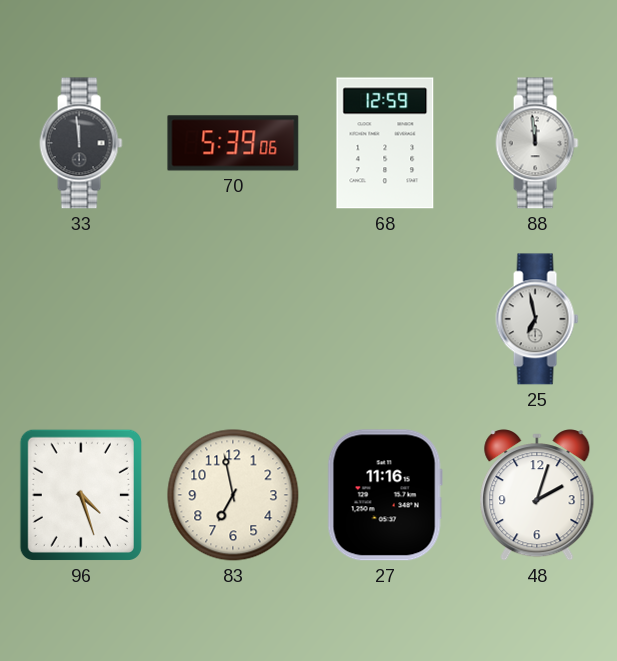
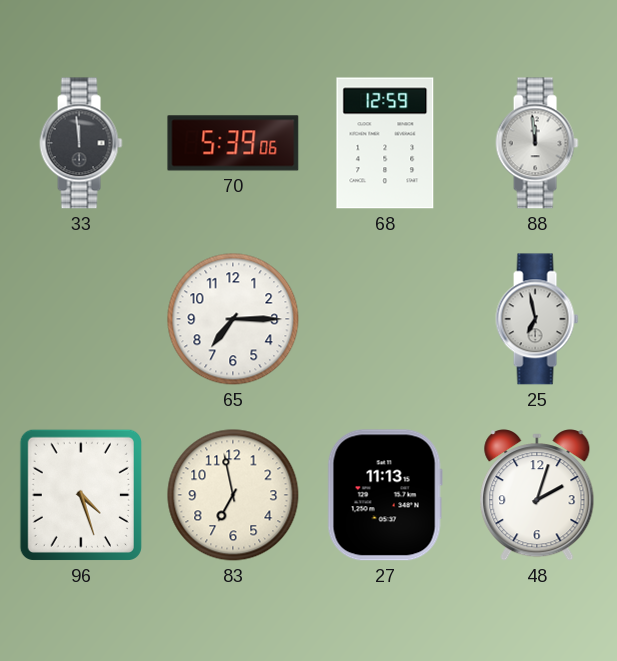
65: none -> 7:15
27: 11:16 -> 11:13
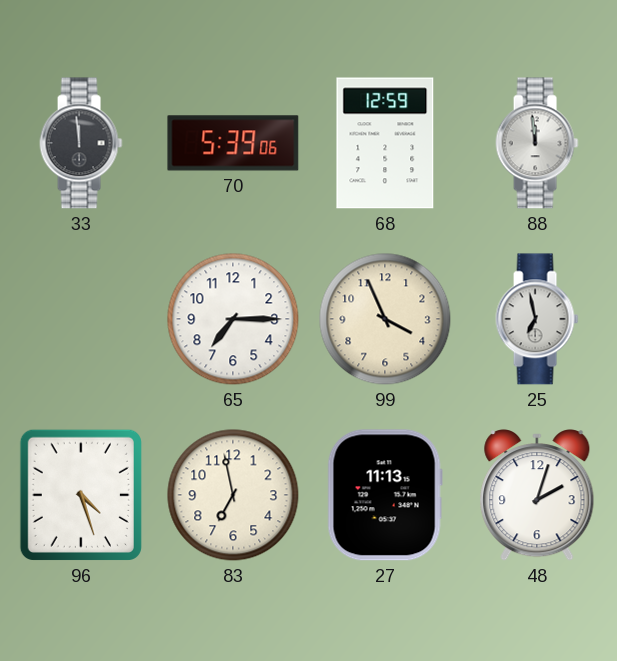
99: none -> 3:56
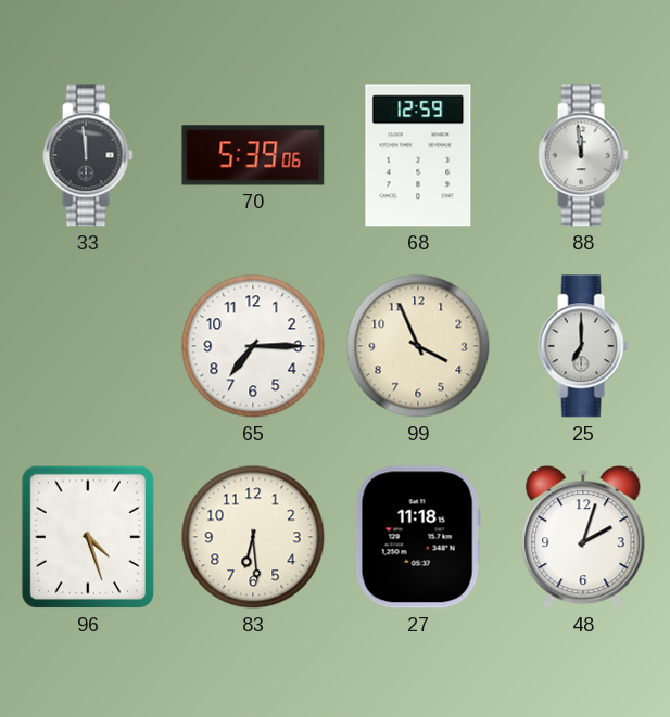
25: 6:58 -> 7:00
83: 6:58 -> 6:29
27: 11:13 -> 11:18
